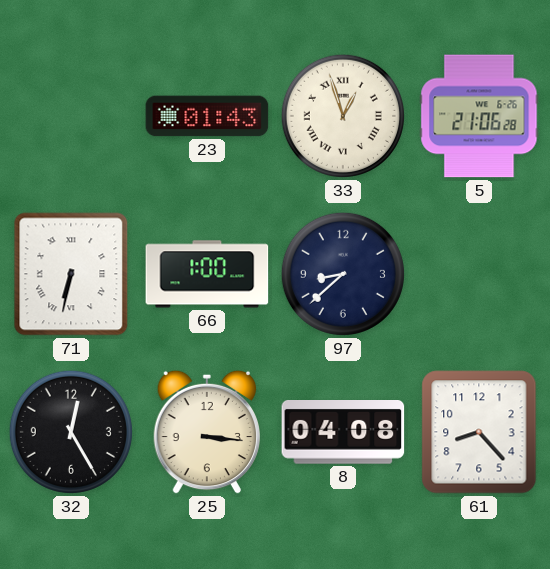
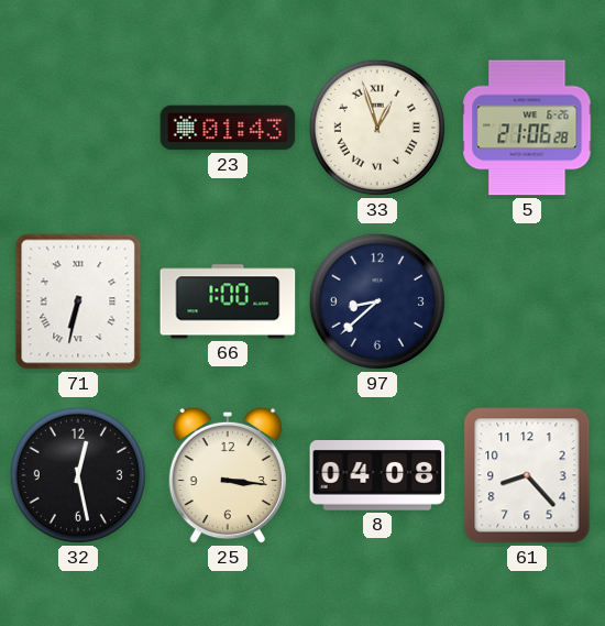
32: 12:25 -> 12:28
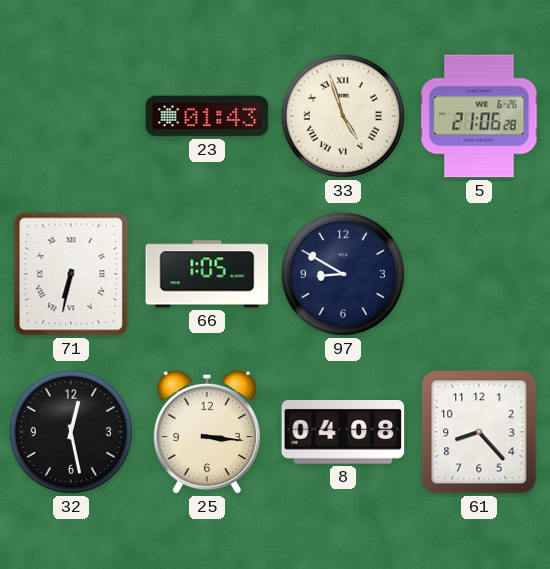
33: 12:57 -> 4:57
66: 1:00 -> 1:05
97: 8:38 -> 8:50
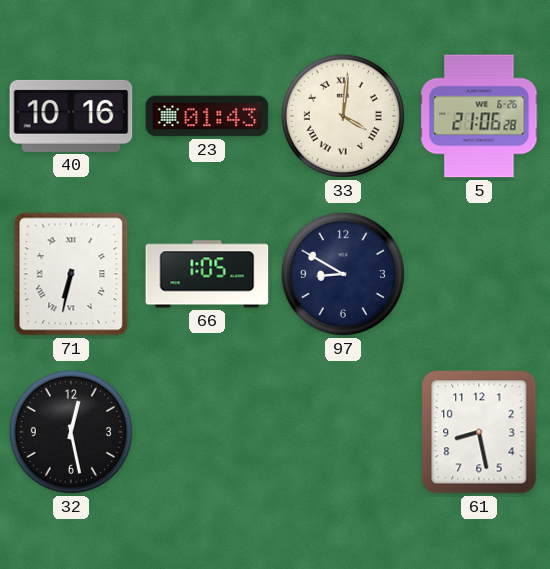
40: none -> 10:16
33: 4:57 -> 4:01
25: 3:16 -> none
8: 04:08 -> none
61: 8:23 -> 8:28
